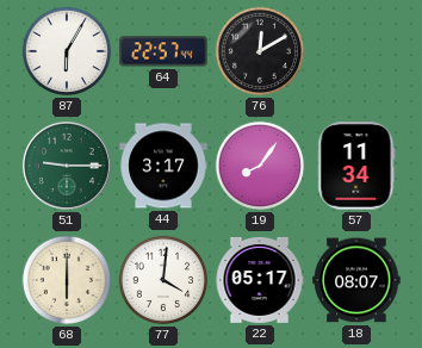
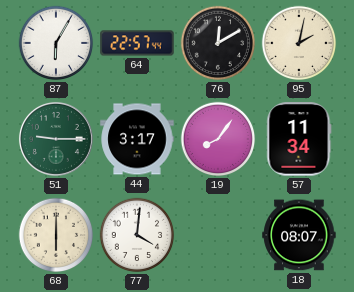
95: none -> 2:02
22: 05:17 -> none
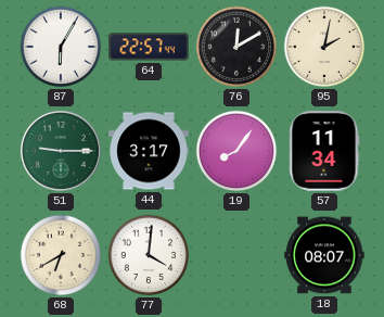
68: 6:00 -> 6:40
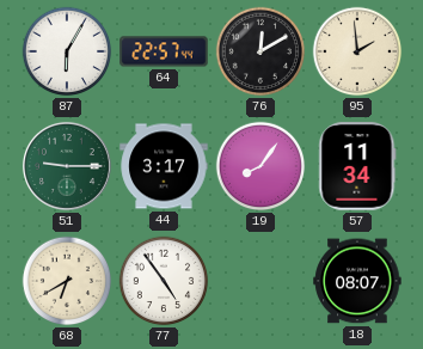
95: 2:02 -> 1:59
77: 4:01 -> 4:54
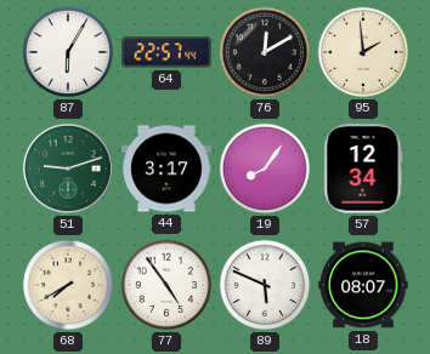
51: 9:15 -> 9:12
57: 11:34 -> 12:34
68: 6:40 -> 7:40
89: none -> 5:49
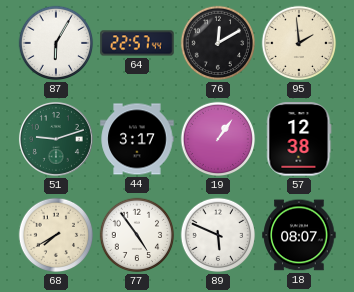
19: 8:06 -> 1:06
57: 12:34 -> 12:38
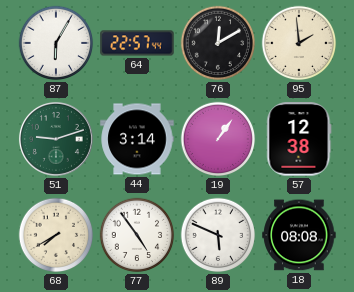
44: 3:17 -> 3:14
18: 08:07 -> 08:08
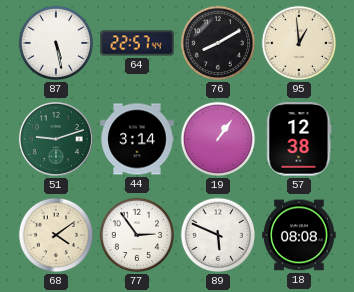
87: 6:05 -> 5:28
76: 12:10 -> 8:10
95: 1:59 -> 12:59
68: 7:40 -> 4:09
77: 4:54 -> 2:54
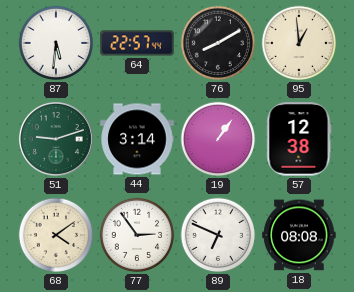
87: 5:28 -> 5:31
89: 5:49 -> 6:49
